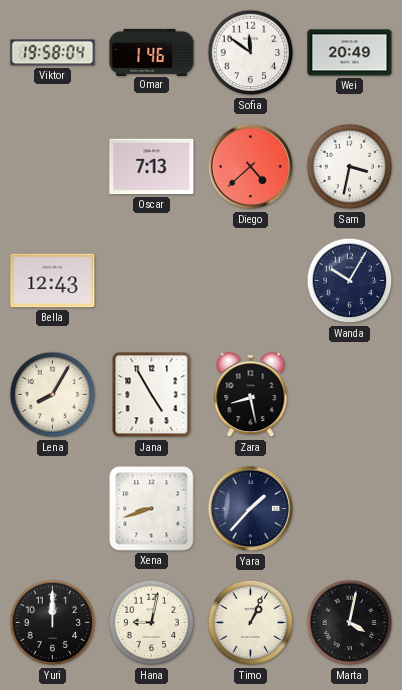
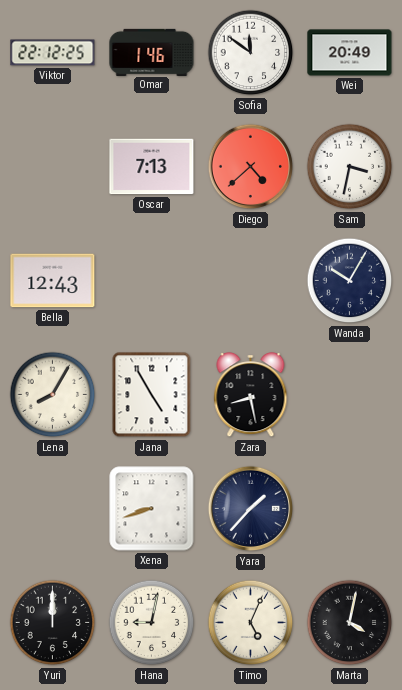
Viktor: 19:58 -> 22:12
Timo: 1:04 -> 5:04
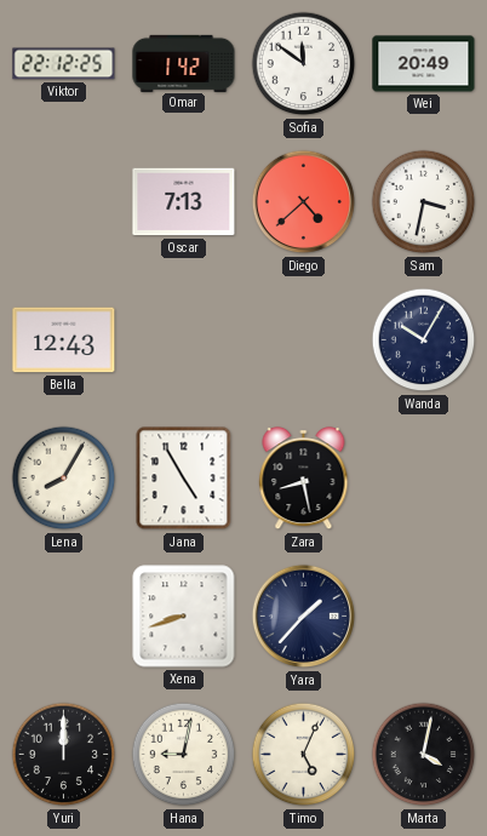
Omar: 1:46 -> 1:42
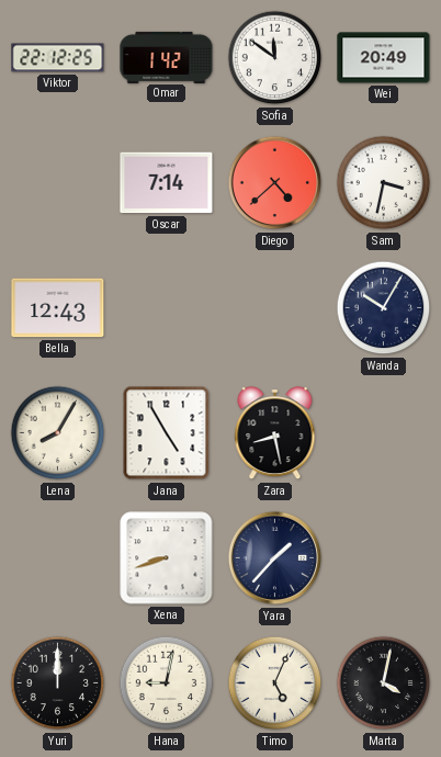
Oscar: 7:13 -> 7:14
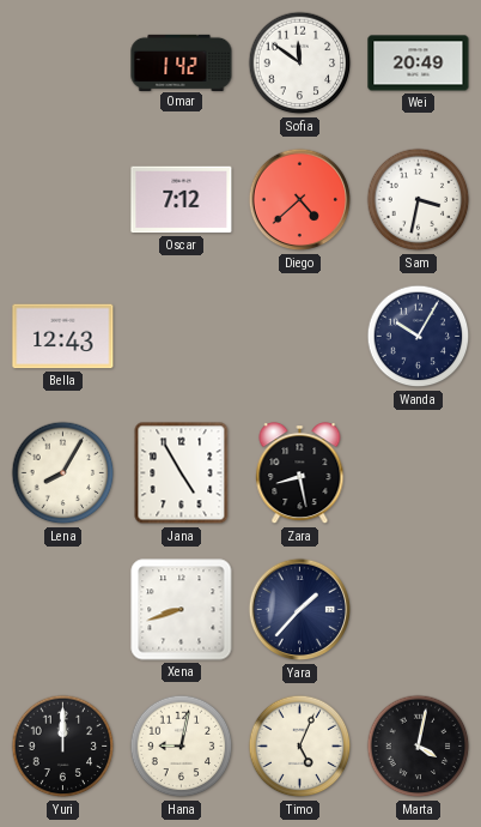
Viktor: 22:12 -> none
Oscar: 7:14 -> 7:12
